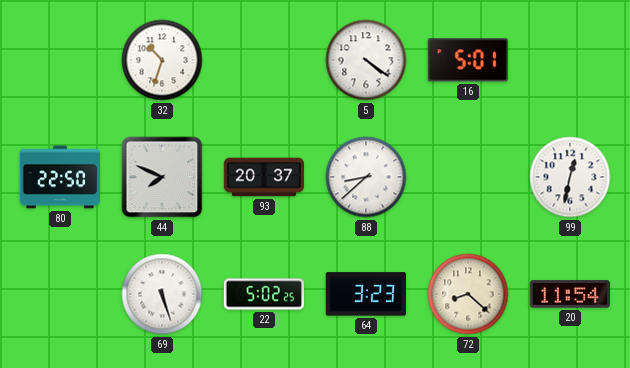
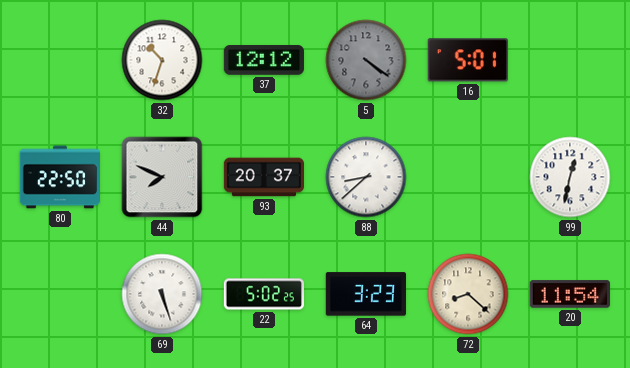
37: none -> 12:12
5 dial: white -> grey
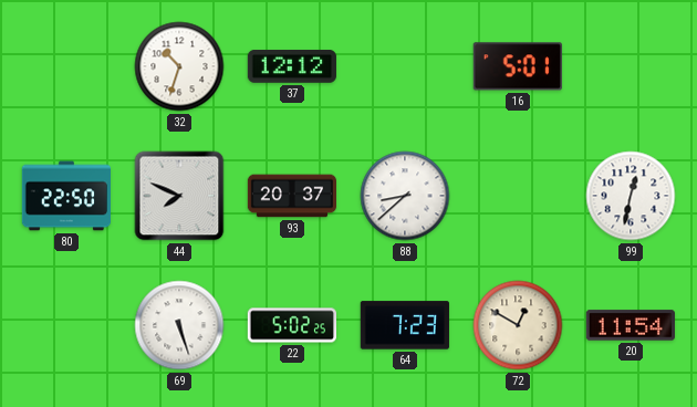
5: 4:21 -> none
64: 3:23 -> 7:23
72: 8:22 -> 12:50
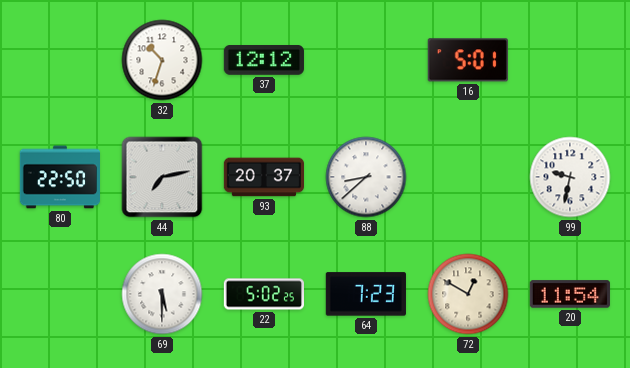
44: 7:49 -> 7:13
99: 12:32 -> 9:32
69: 5:27 -> 5:30
